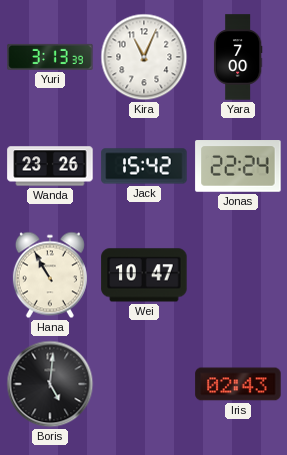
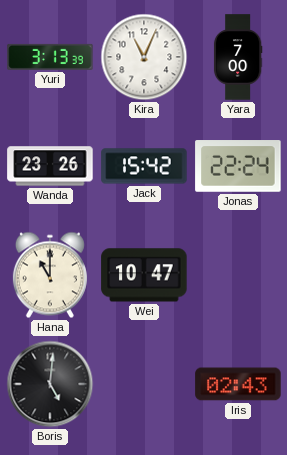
Hana: 10:55 -> 11:00
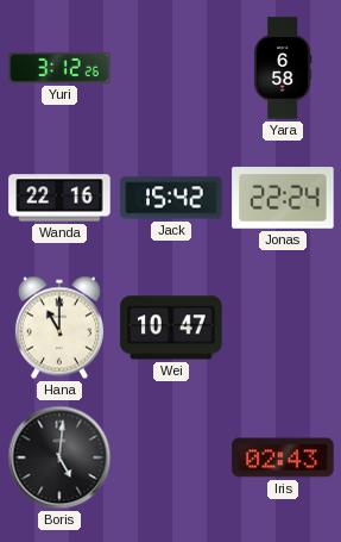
Yuri: 3:13 -> 3:12
Kira: 11:04 -> none
Yara: 7:00 -> 6:58
Wanda: 23:26 -> 22:16
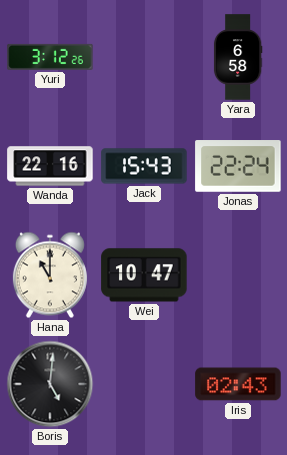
Jack: 15:42 -> 15:43
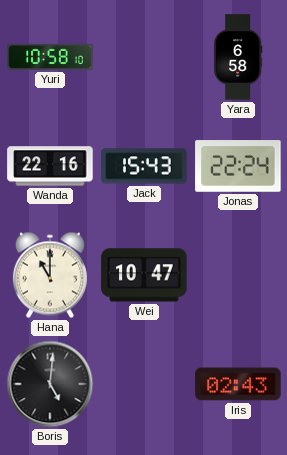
Yuri: 3:12 -> 10:58
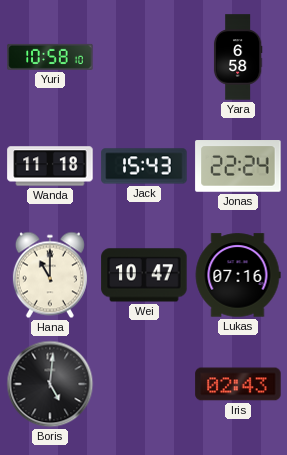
Wanda: 22:16 -> 11:18
Lukas: none -> 07:16
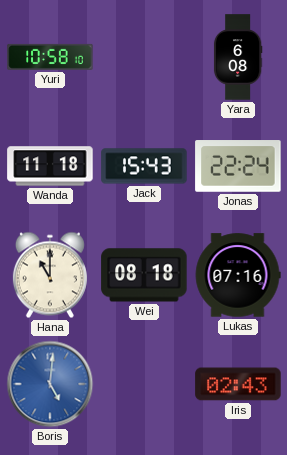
Yara: 6:58 -> 6:08
Wei: 10:47 -> 08:18
Boris dial: black -> blue
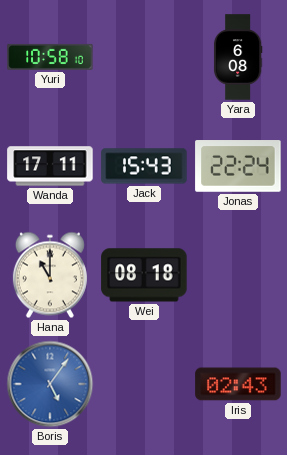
Wanda: 11:18 -> 17:11
Lukas: 07:16 -> none
Boris: 5:01 -> 5:06
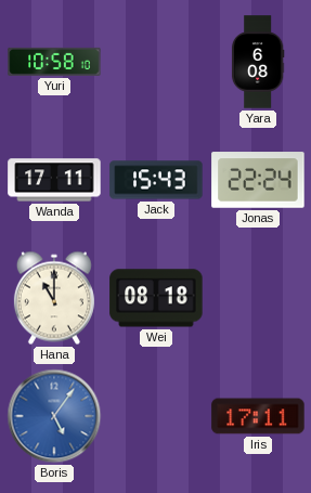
Iris: 02:43 -> 17:11
